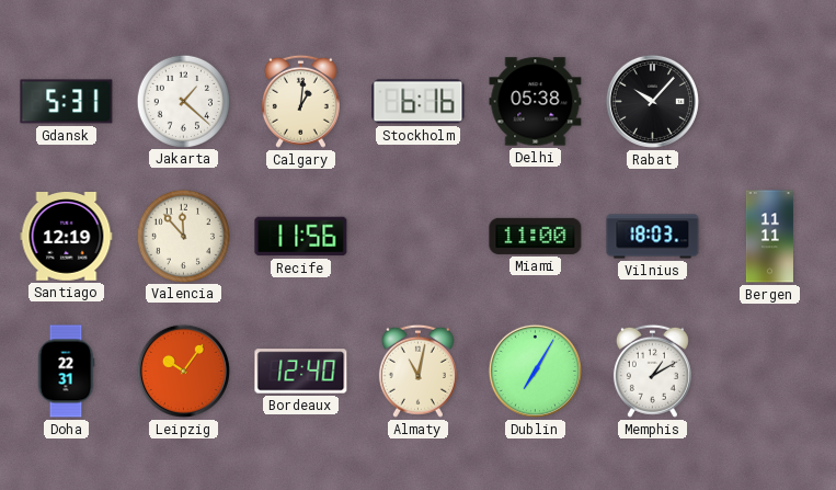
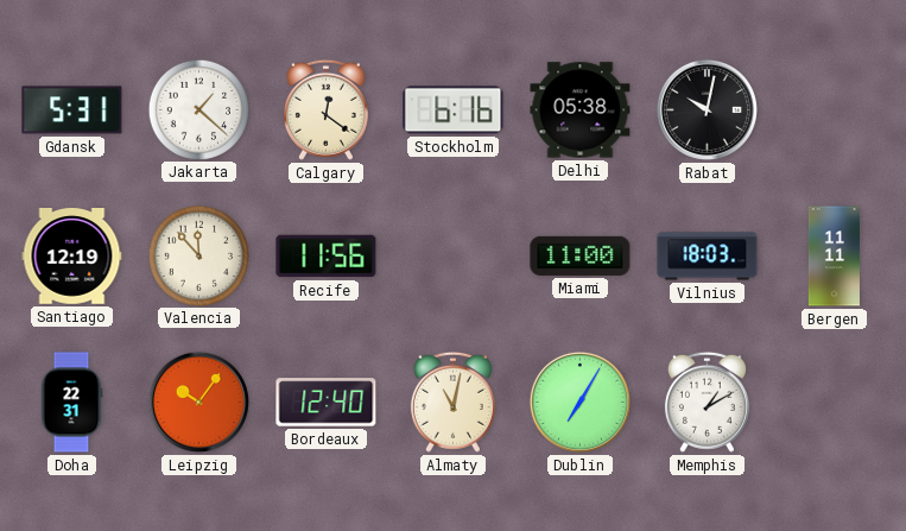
Calgary: 1:01 -> 12:21
Rabat: 10:07 -> 10:02
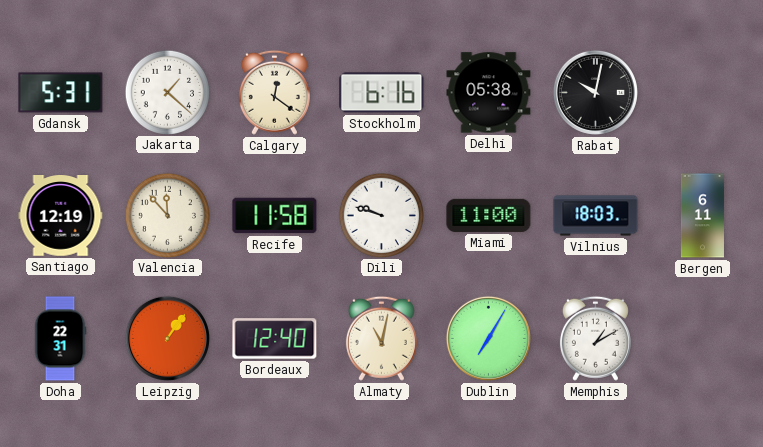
Recife: 11:56 -> 11:58
Dili: none -> 9:48
Bergen: 11:11 -> 6:11
Leipzig: 10:06 -> 1:06
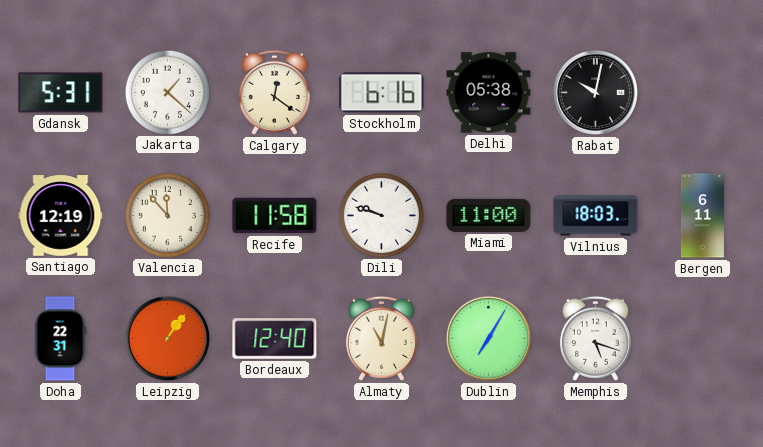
Memphis: 1:10 -> 5:18
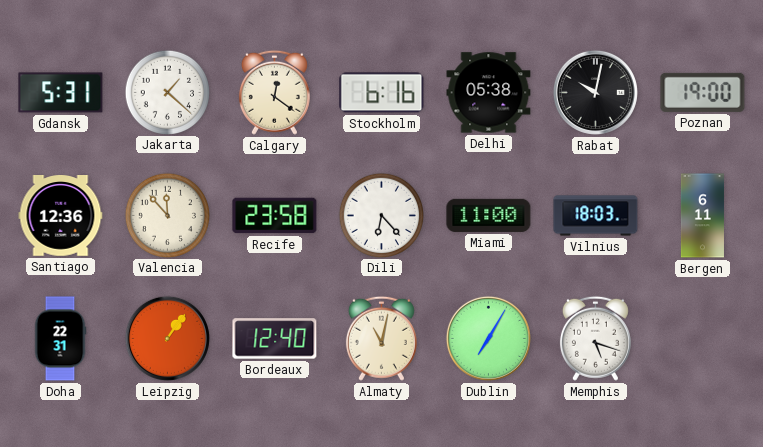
Poznan: none -> 19:00
Santiago: 12:19 -> 12:36
Recife: 11:58 -> 23:58
Dili: 9:48 -> 6:23
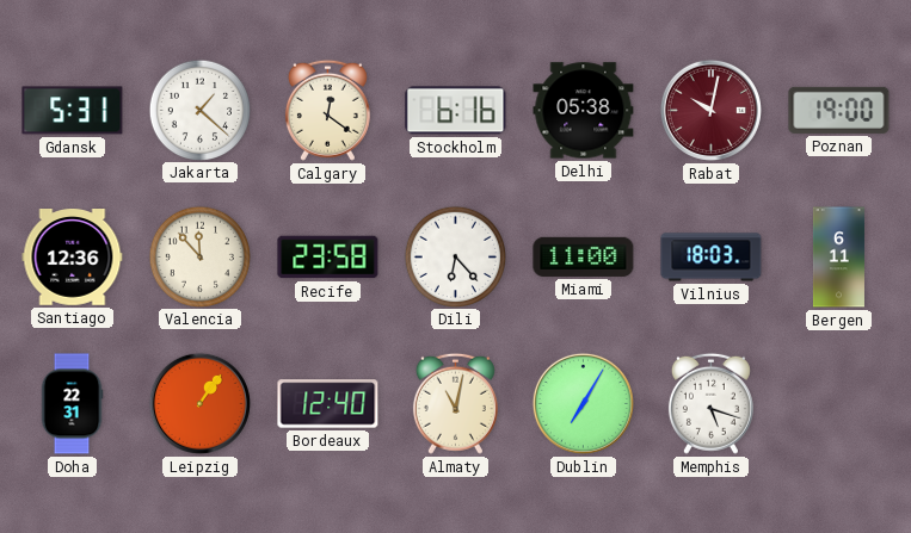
Rabat dial: black -> burgundy
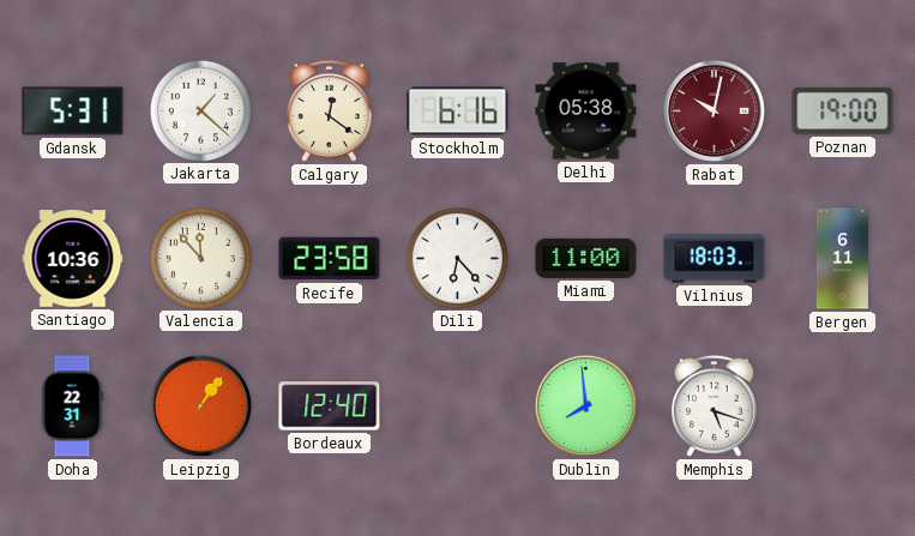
Santiago: 12:36 -> 10:36
Almaty: 11:02 -> none
Dublin: 7:05 -> 7:59
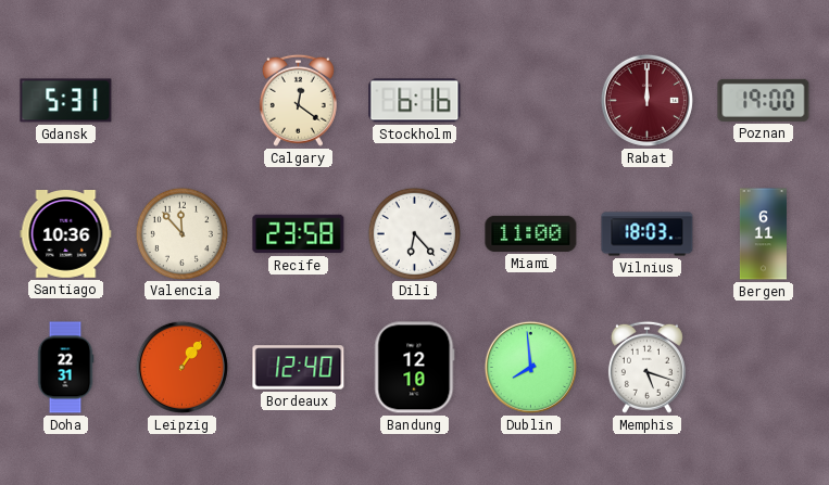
Jakarta: 1:22 -> none
Delhi: 05:38 -> none
Rabat: 10:02 -> 12:00
Bandung: none -> 12:10
